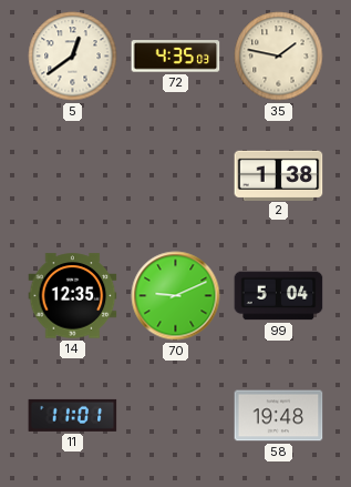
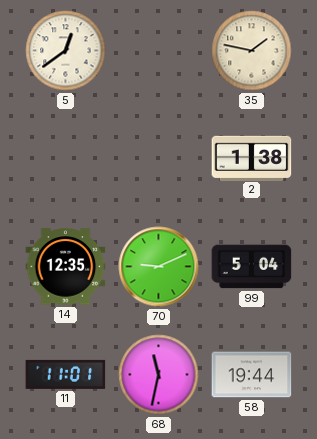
72: 4:35 -> none
68: none -> 11:32
58: 19:48 -> 19:44
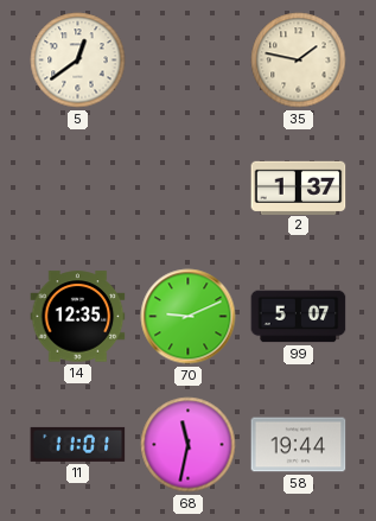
2: 1:38 -> 1:37
99: 5:04 -> 5:07
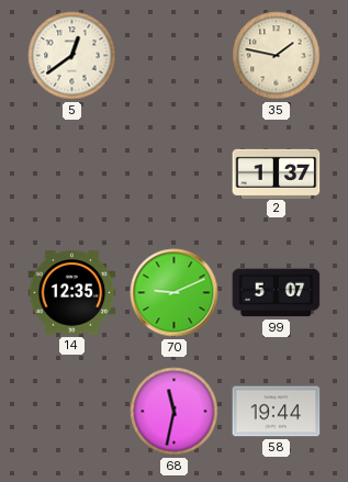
11: 11:01 -> none
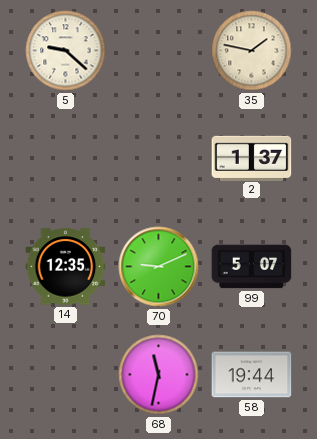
5: 12:39 -> 9:22
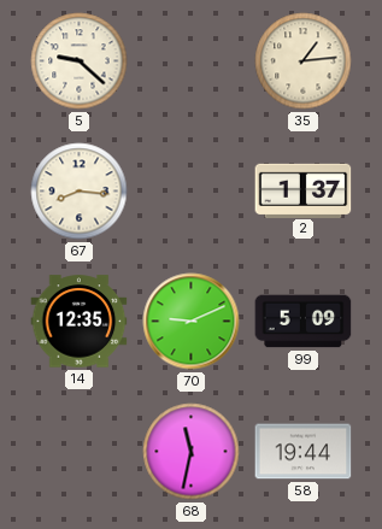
35: 1:47 -> 1:14
67: none -> 8:16
99: 5:07 -> 5:09
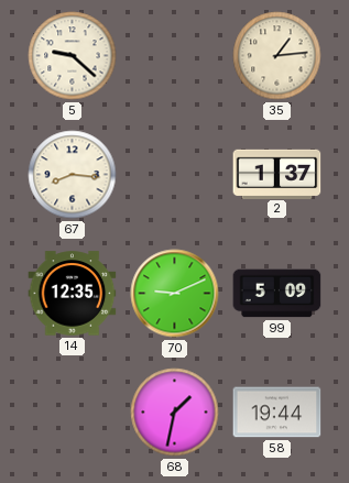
68: 11:32 -> 1:32
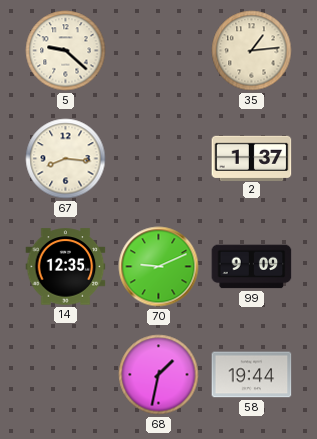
99: 5:09 -> 9:09
